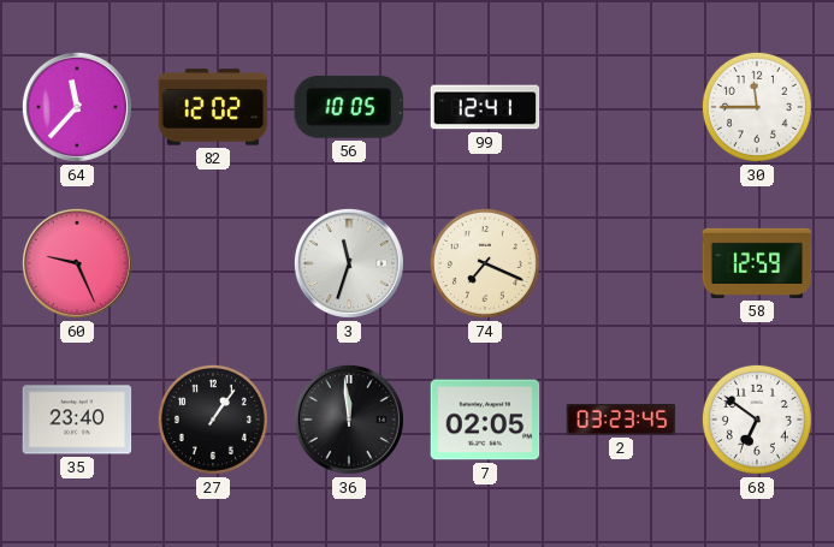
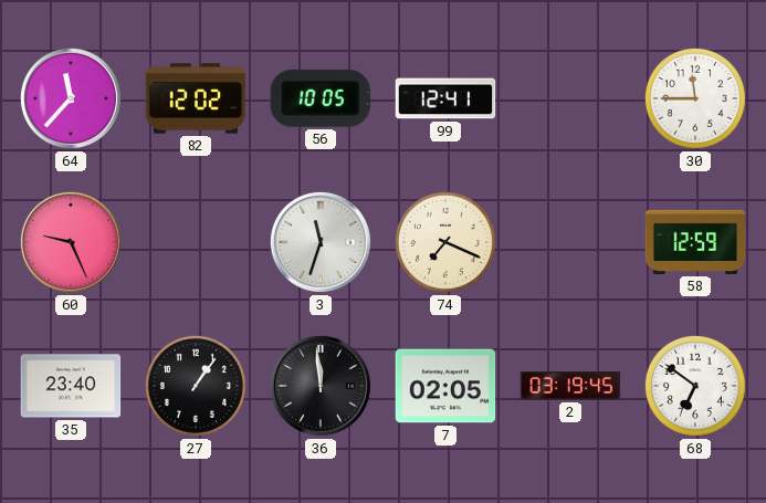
2: 03:23 -> 03:19
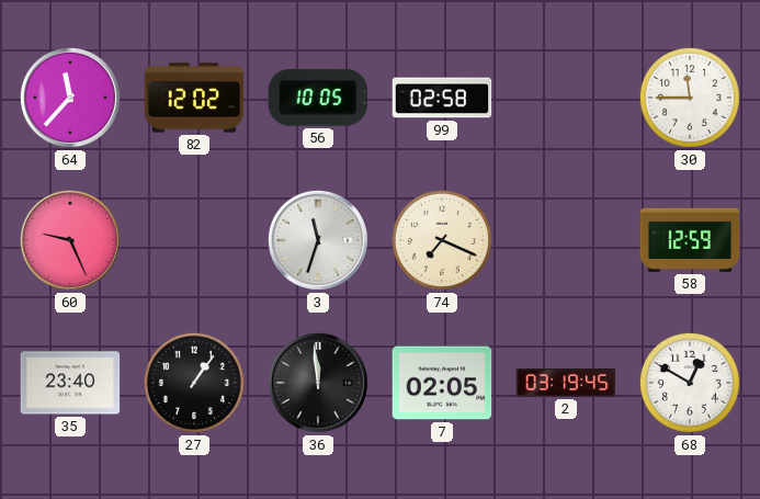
99: 12:41 -> 02:58
68: 6:51 -> 12:50
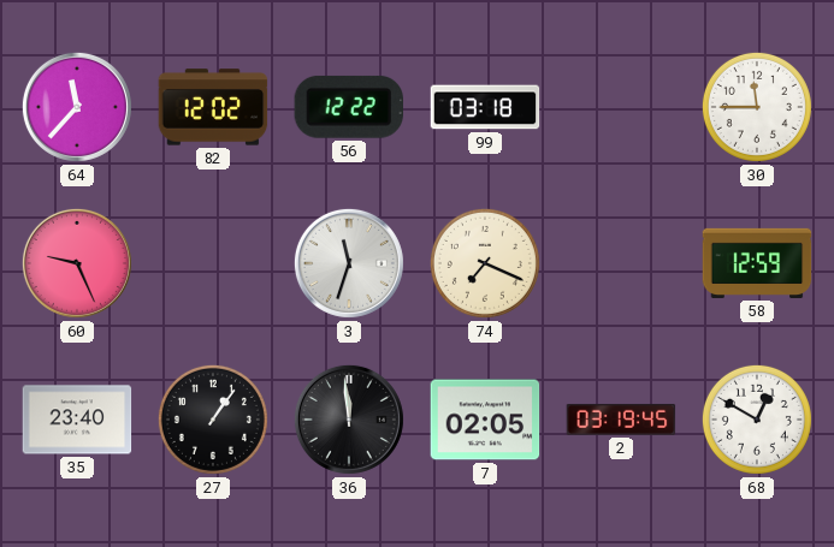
56: 10:05 -> 12:22
99: 02:58 -> 03:18
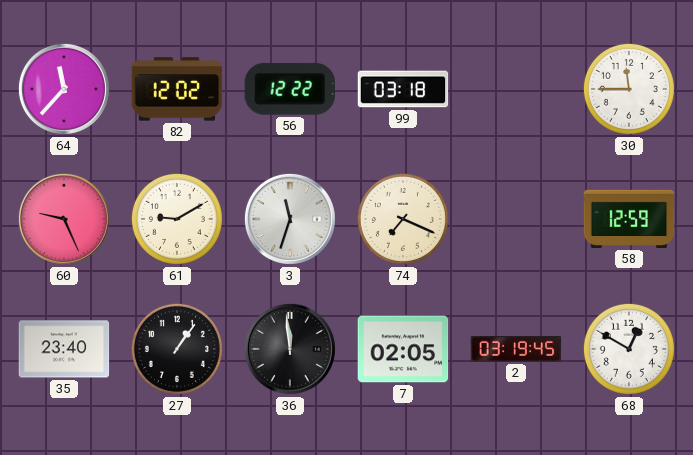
61: none -> 9:10
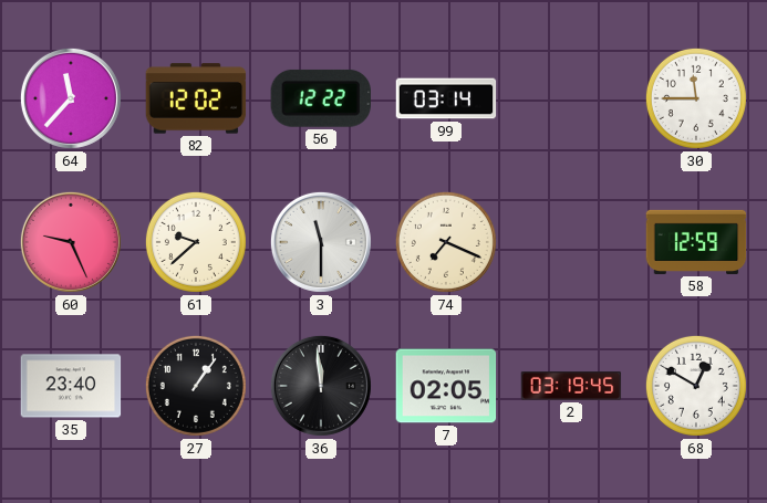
99: 03:18 -> 03:14
61: 9:10 -> 9:38
3: 11:33 -> 11:30
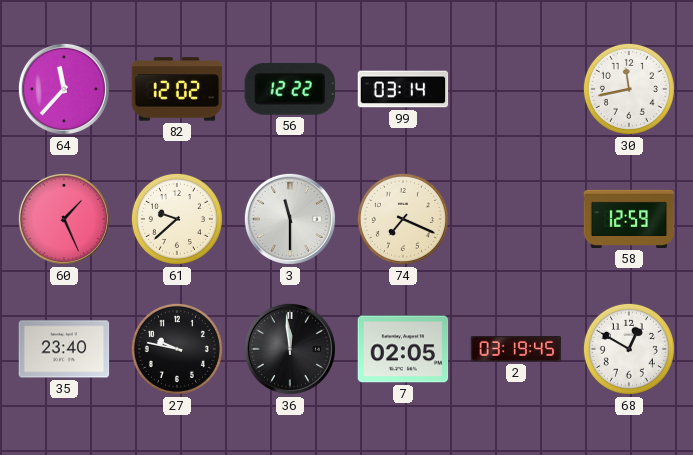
30: 11:45 -> 11:43
60: 9:26 -> 1:26
27: 1:06 -> 9:47
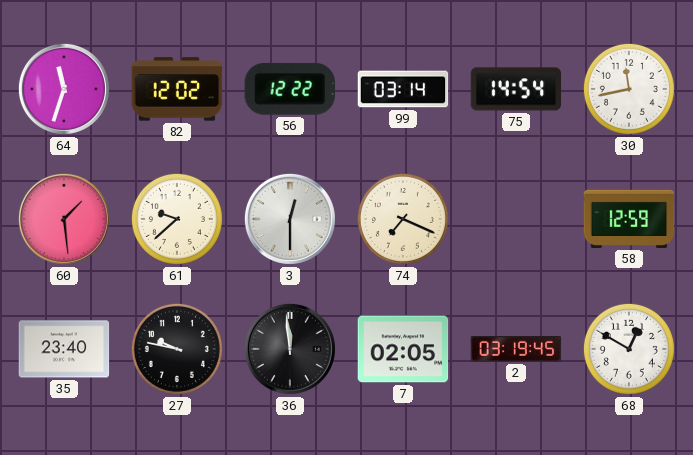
64: 11:37 -> 11:33
75: none -> 14:54
60: 1:26 -> 1:29
3: 11:30 -> 12:30
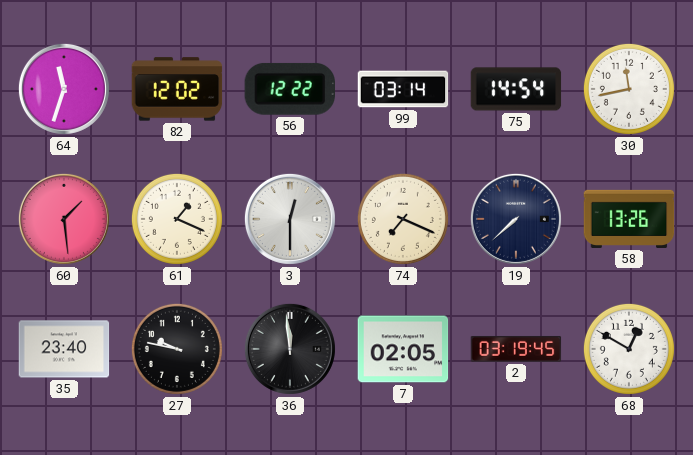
61: 9:38 -> 1:19
19: none -> 7:38
58: 12:59 -> 13:26
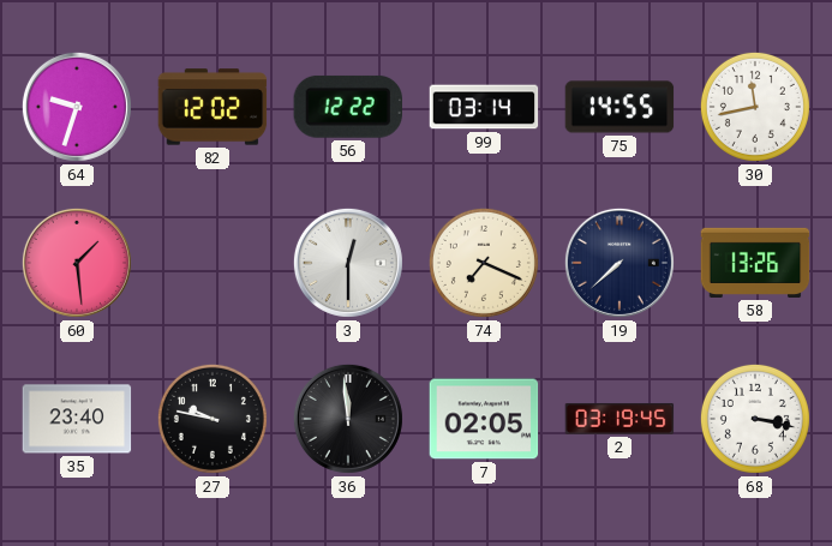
64: 11:33 -> 9:33
75: 14:54 -> 14:55
61: 1:19 -> none
68: 12:50 -> 3:17
